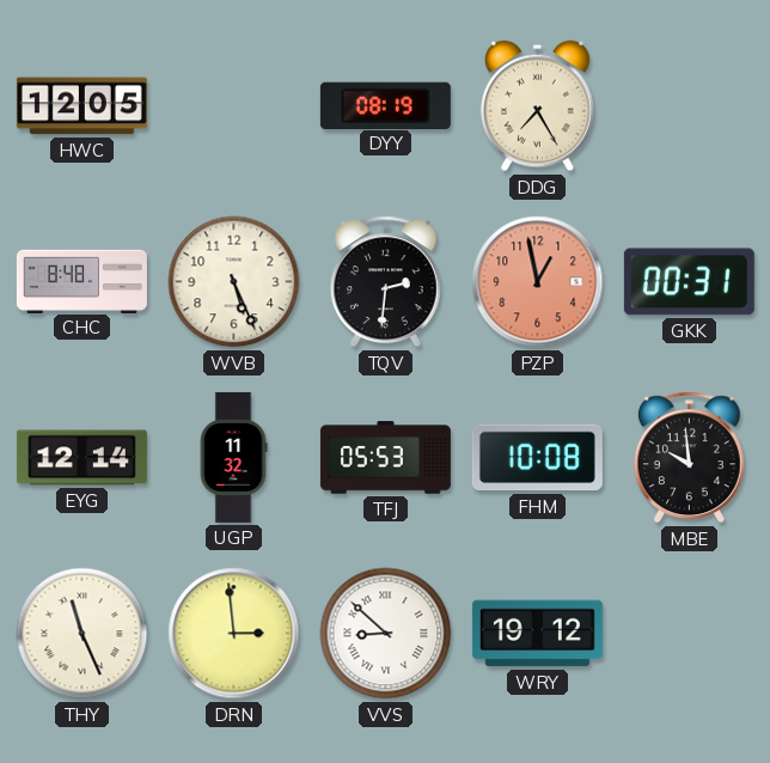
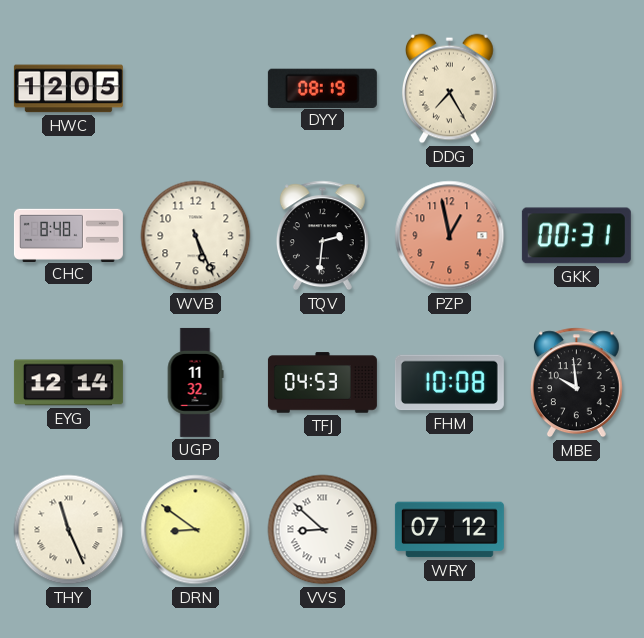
TFJ: 05:53 -> 04:53
DRN: 2:59 -> 8:51
WRY: 19:12 -> 07:12
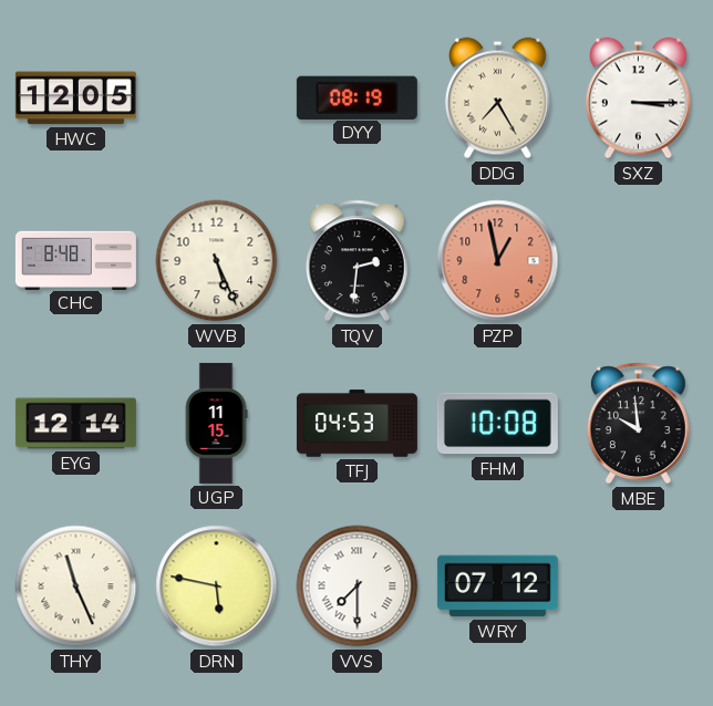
SXZ: none -> 3:15
GKK: 00:31 -> none
UGP: 11:32 -> 11:15
DRN: 8:51 -> 5:47
VVS: 8:52 -> 7:30
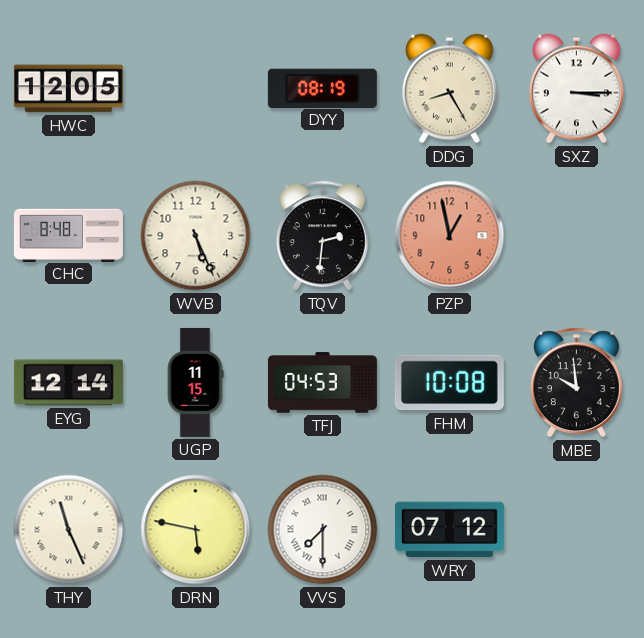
DDG: 7:25 -> 8:25
